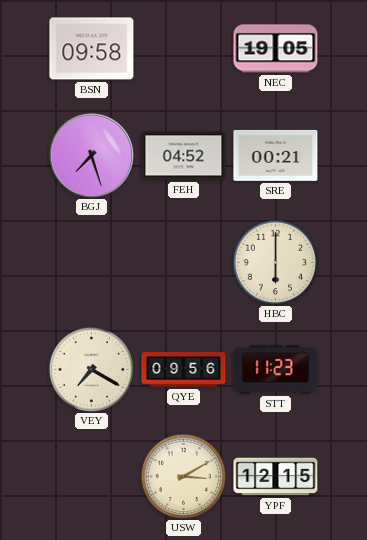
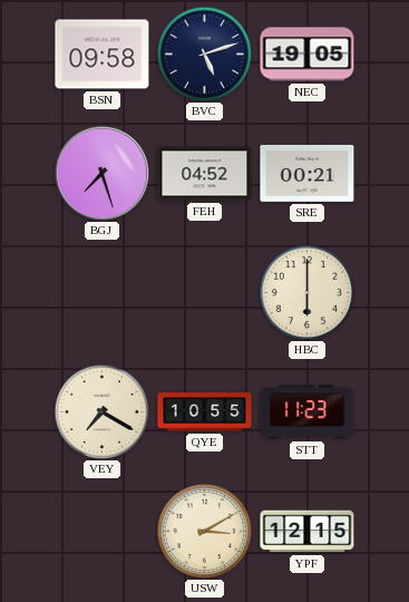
BVC: none -> 5:12
QYE: 09:56 -> 10:55
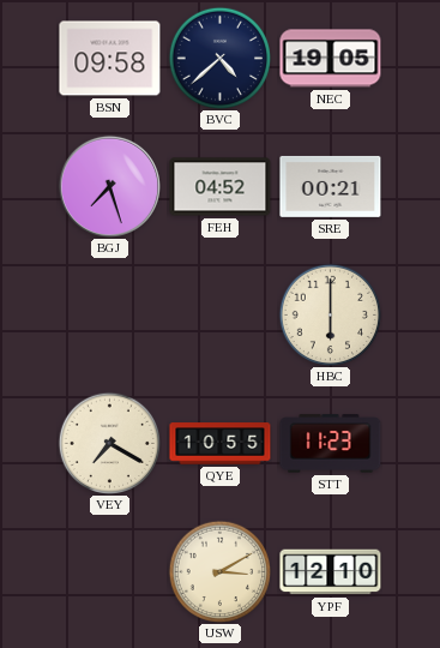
BVC: 5:12 -> 4:38
YPF: 12:15 -> 12:10
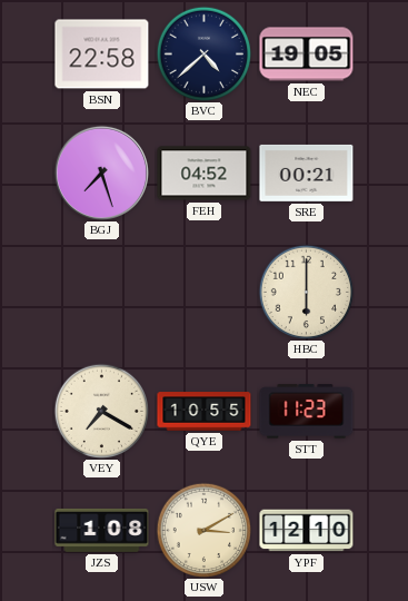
BSN: 09:58 -> 22:58
JZS: none -> 1:08
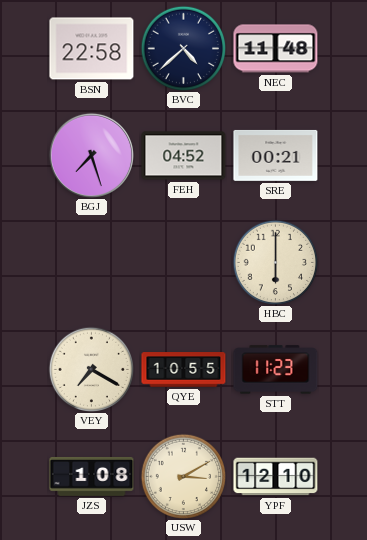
NEC: 19:05 -> 11:48
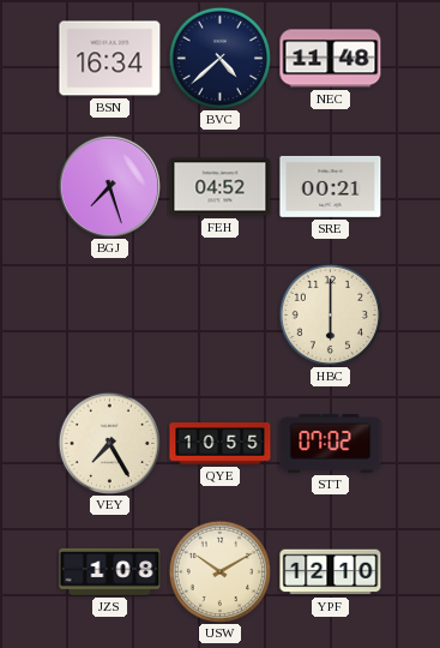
BSN: 22:58 -> 16:34
VEY: 7:20 -> 7:25
STT: 11:23 -> 07:02
USW: 3:10 -> 10:10
